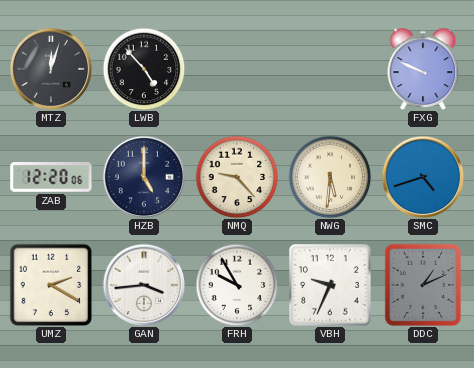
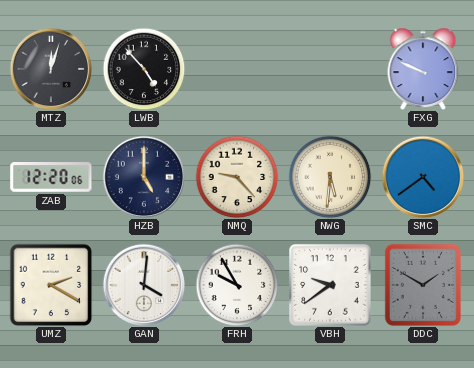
SMC: 4:42 -> 4:39
GAN: 3:44 -> 4:01
VBH: 9:34 -> 9:39
DDC: 1:11 -> 1:50
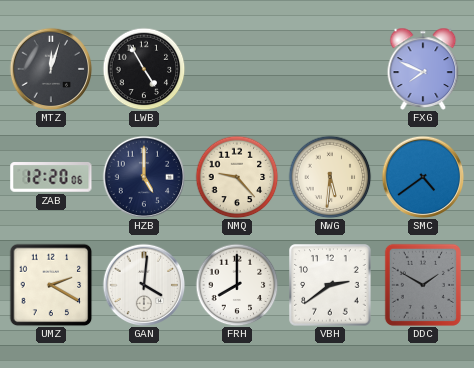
LWB: 4:53 -> 4:55
FXG: 9:49 -> 7:49
FRH: 9:55 -> 8:00
VBH: 9:39 -> 2:39
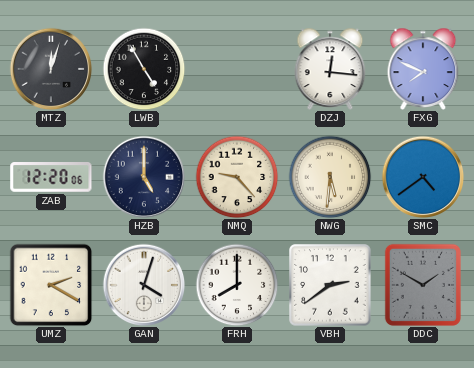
DZJ: none -> 12:16
GAN: 4:01 -> 4:03
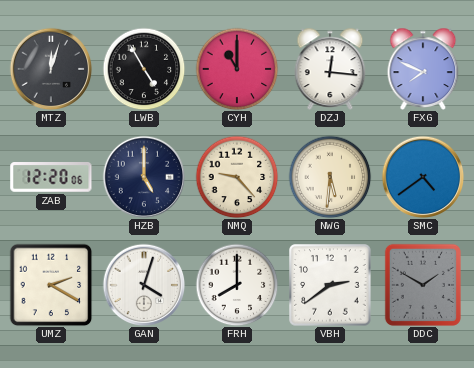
CYH: none -> 11:00
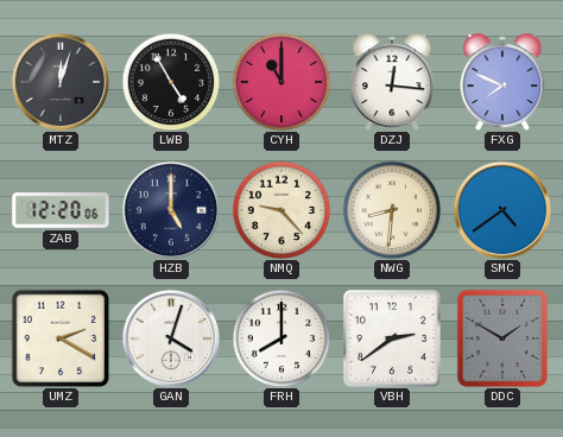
NWG: 5:31 -> 8:31
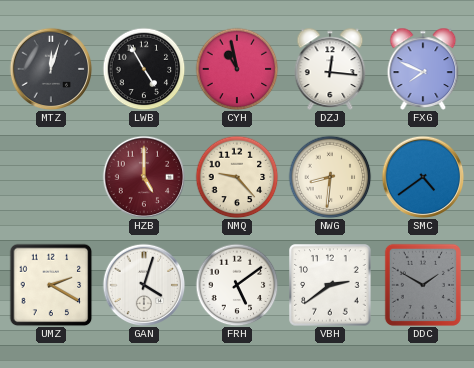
CYH: 11:00 -> 10:58
ZAB: 12:20 -> none
HZB dial: navy -> burgundy
FRH: 8:00 -> 5:09
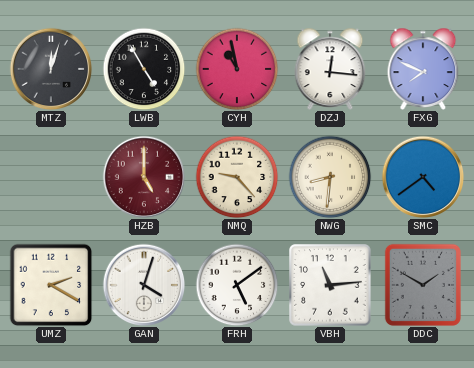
VBH: 2:39 -> 11:14
